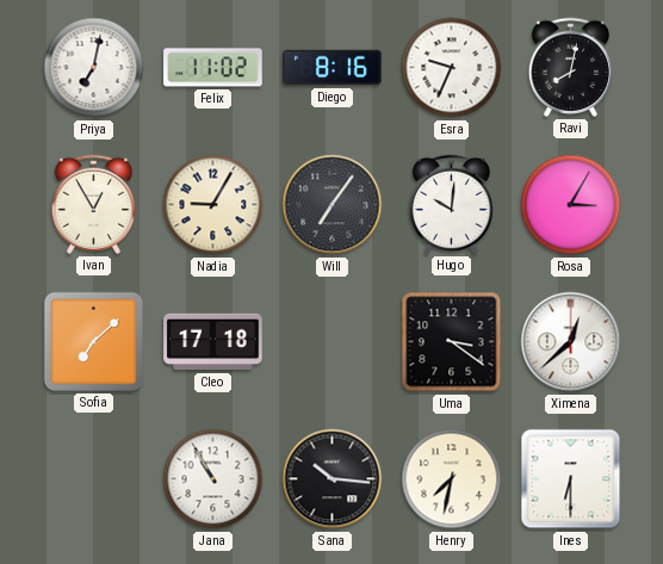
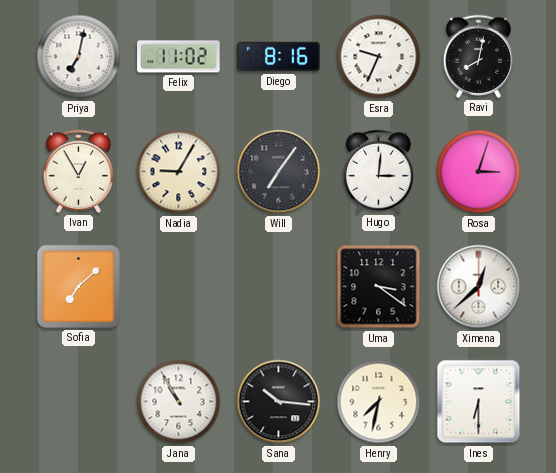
Hugo: 10:01 -> 3:01
Rosa: 3:05 -> 3:03
Cleo: 17:18 -> none
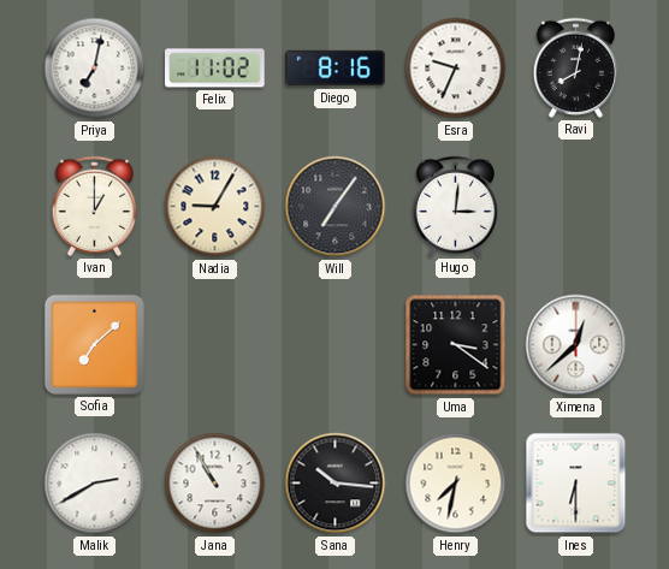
Ivan: 12:55 -> 1:00
Rosa: 3:03 -> none
Malik: none -> 2:40
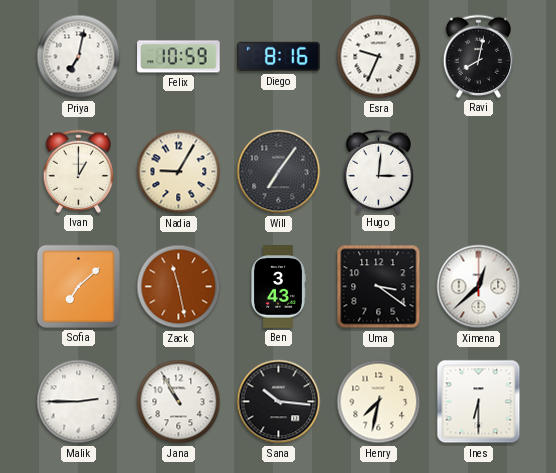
Felix: 11:02 -> 10:59
Zack: none -> 11:28
Ben: none -> 3:43
Malik: 2:40 -> 2:45
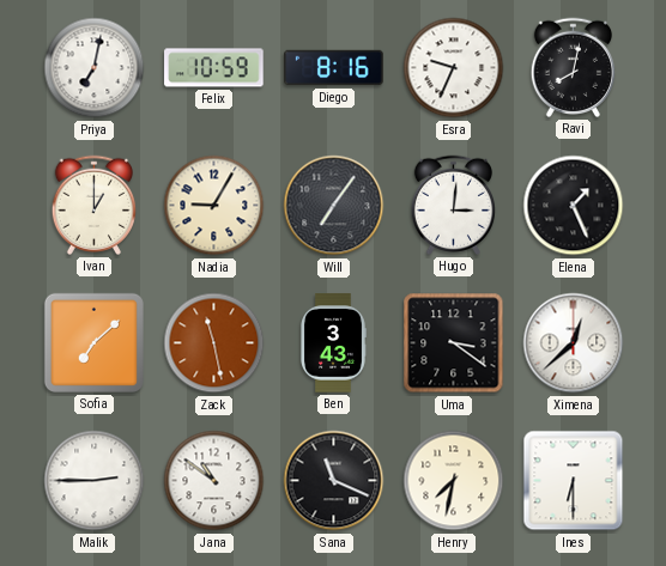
Elena: none -> 1:26
Jana: 10:55 -> 10:51
Sana: 10:16 -> 11:19
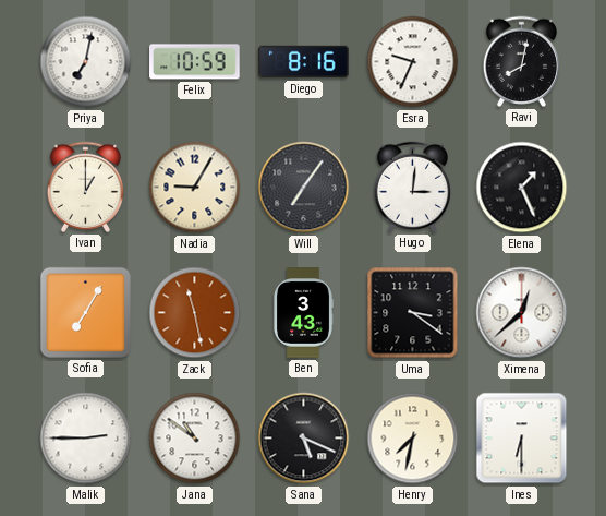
Sofia: 7:08 -> 7:05
Sana: 11:19 -> 5:19
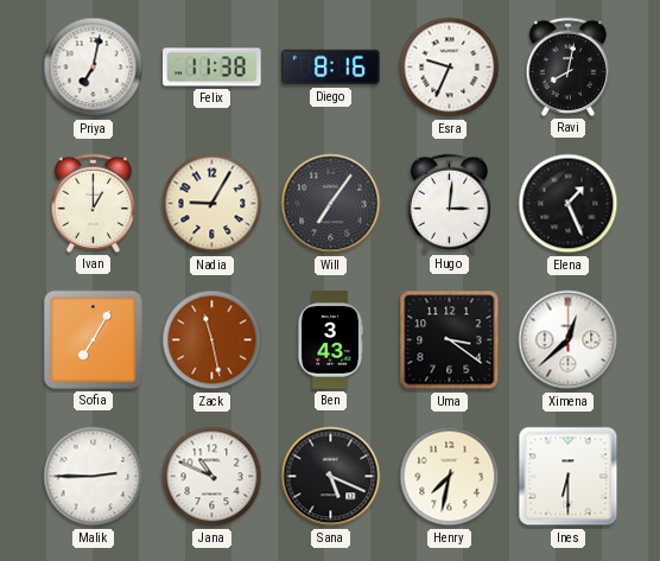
Felix: 10:59 -> 11:38
Jana: 10:51 -> 10:49
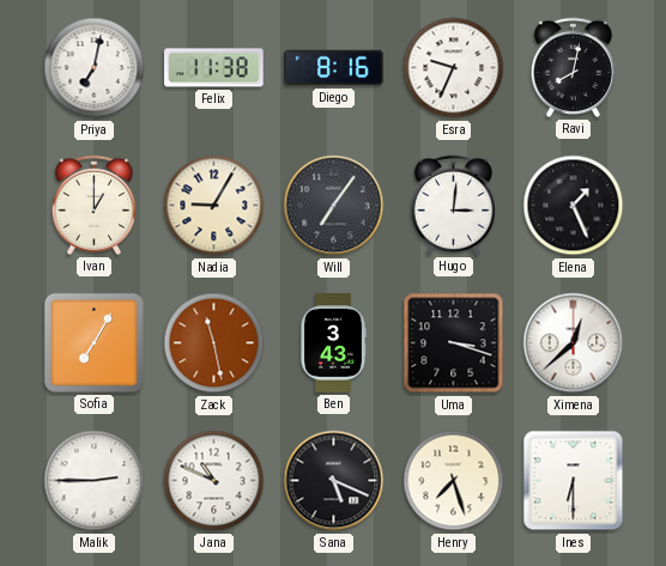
Uma: 3:21 -> 3:18
Henry: 7:32 -> 7:27
